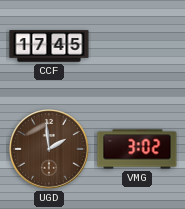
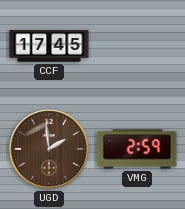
VMG: 3:02 -> 2:59
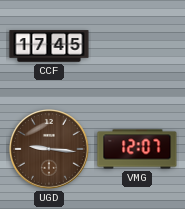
UGD: 1:59 -> 9:16
VMG: 2:59 -> 12:07
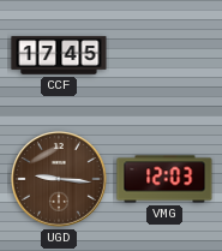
VMG: 12:07 -> 12:03
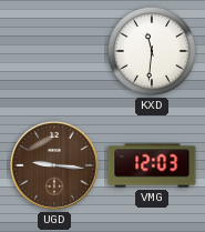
CCF: 17:45 -> none
KXD: none -> 11:31
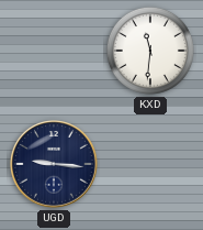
UGD dial: brown -> navy
VMG: 12:03 -> none
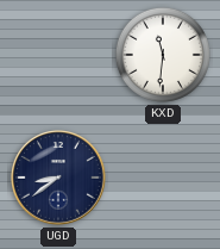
UGD: 9:16 -> 8:39
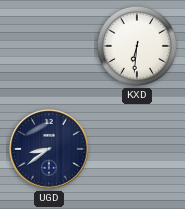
KXD: 11:31 -> 6:31
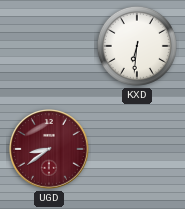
UGD dial: navy -> burgundy
